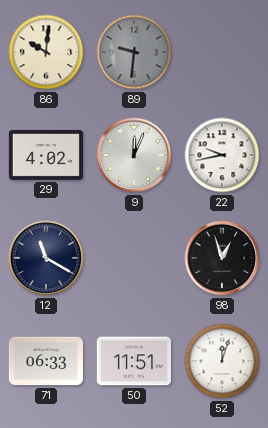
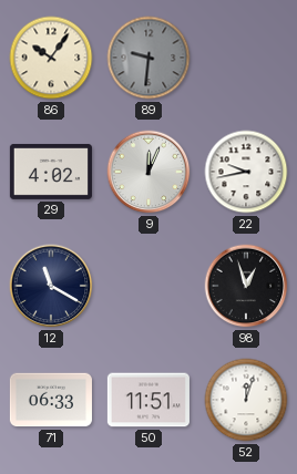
86: 10:01 -> 10:06
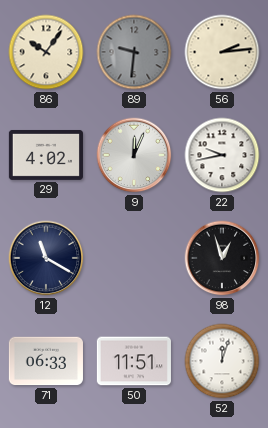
56: none -> 2:14
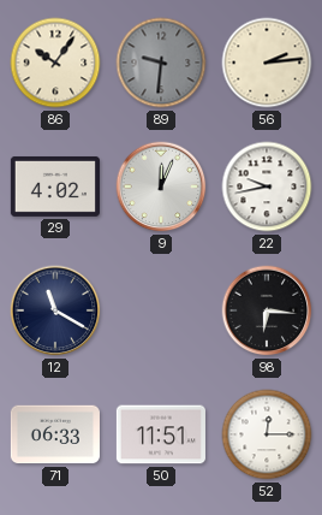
98: 12:57 -> 6:16
52: 12:03 -> 12:15
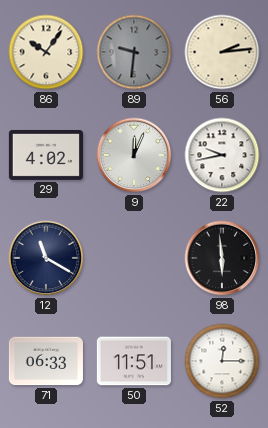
98: 6:16 -> 5:59
